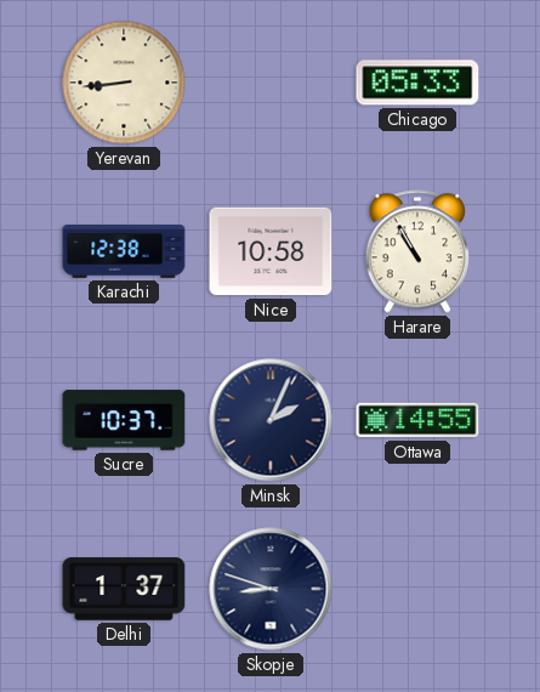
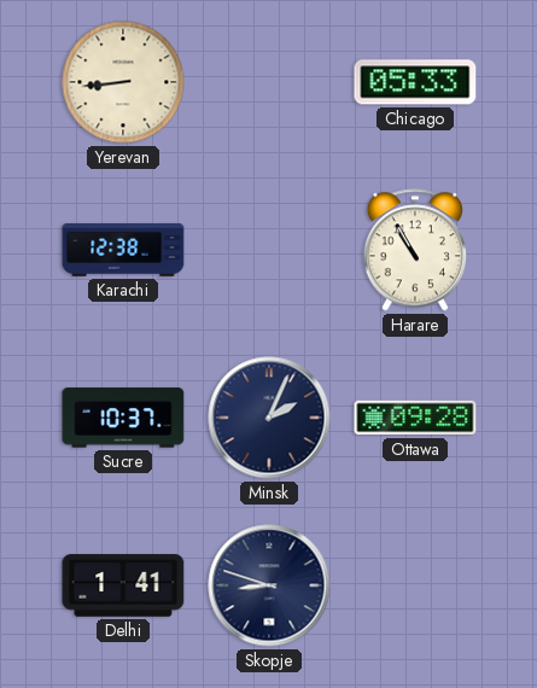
Nice: 10:58 -> none
Ottawa: 14:55 -> 09:28
Delhi: 1:37 -> 1:41
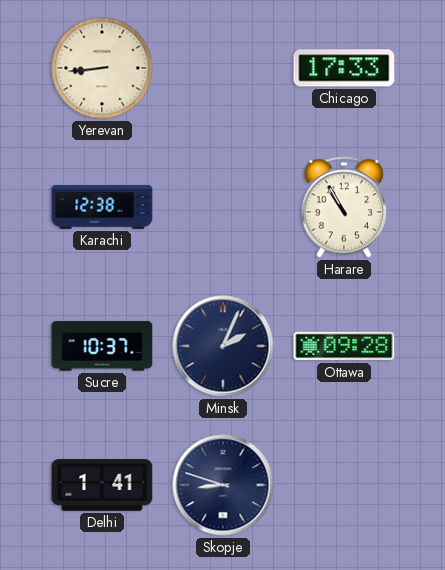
Chicago: 05:33 -> 17:33
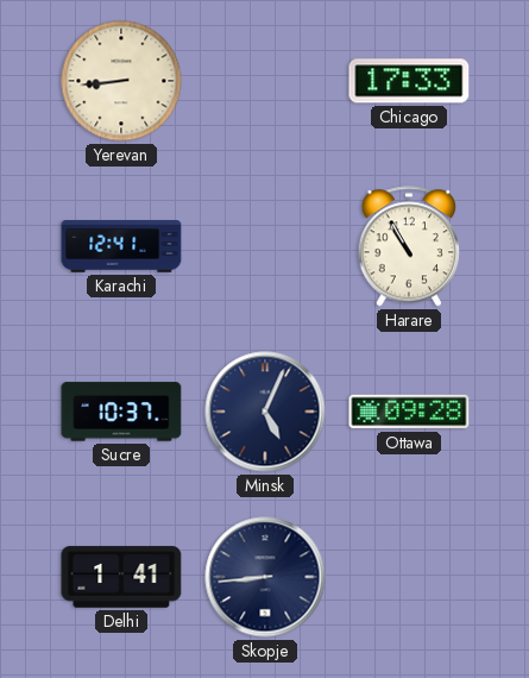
Karachi: 12:38 -> 12:41
Minsk: 2:04 -> 5:04
Skopje: 8:48 -> 8:44
